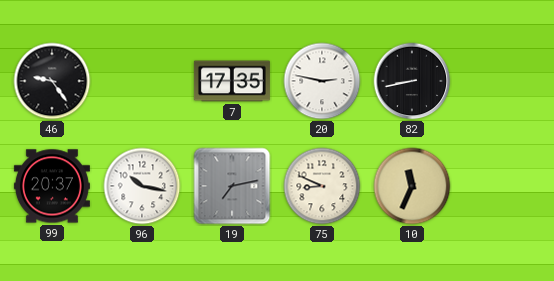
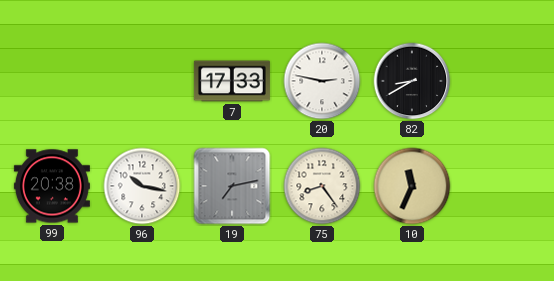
46: 9:24 -> none
7: 17:35 -> 17:33
82: 8:43 -> 8:40
99: 20:37 -> 20:38
75: 8:49 -> 8:24
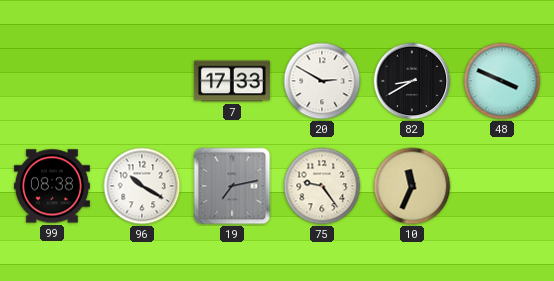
20: 2:47 -> 2:50
48: none -> 3:49
99: 20:38 -> 08:38
96: 10:17 -> 10:20
75: 8:24 -> 9:24
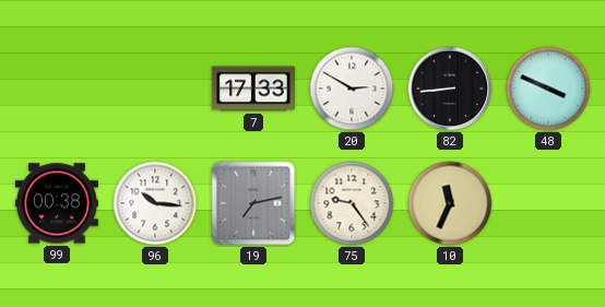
82: 8:40 -> 8:44
99: 08:38 -> 00:38
96: 10:20 -> 10:16
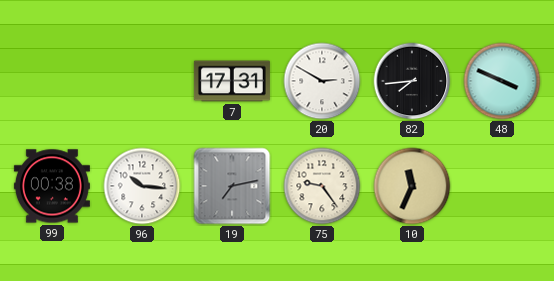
7: 17:33 -> 17:31
82: 8:44 -> 7:44
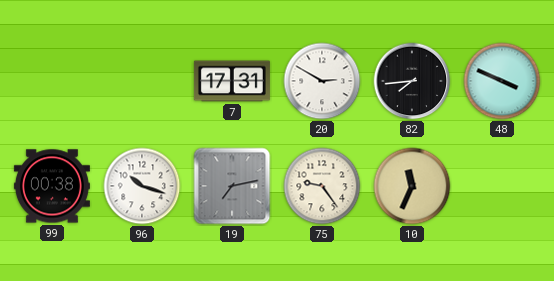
96: 10:16 -> 10:18
